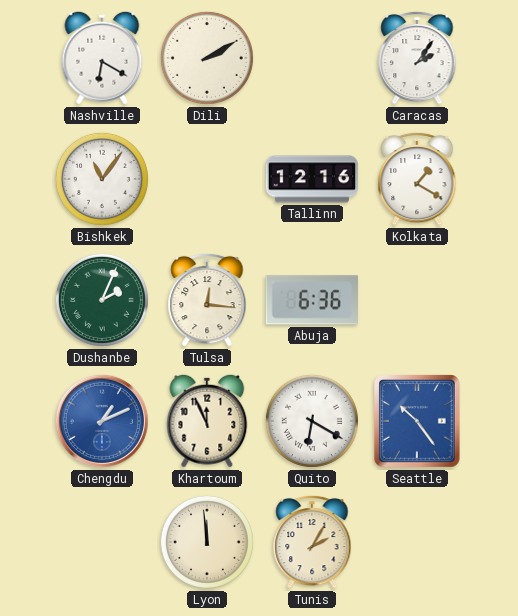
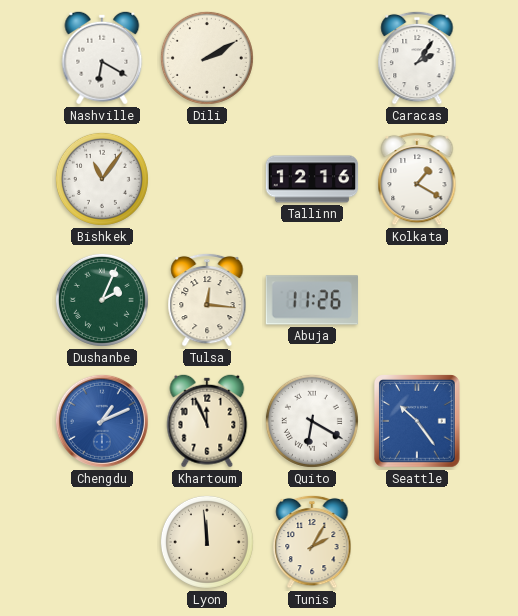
Abuja: 6:36 -> 11:26
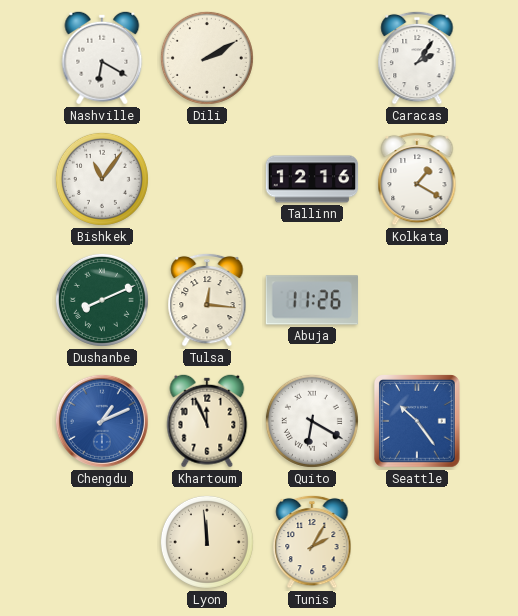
Dushanbe: 2:04 -> 8:11
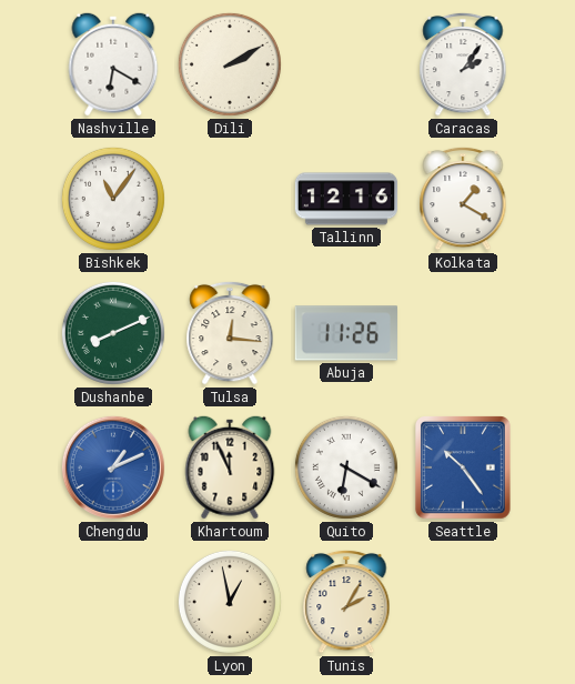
Lyon: 11:59 -> 12:58
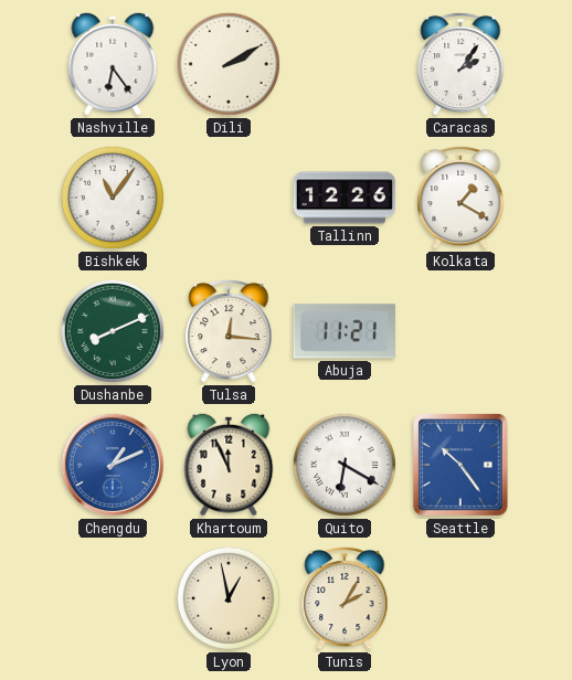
Nashville: 6:20 -> 6:24
Tallinn: 12:16 -> 12:26
Abuja: 11:26 -> 11:21
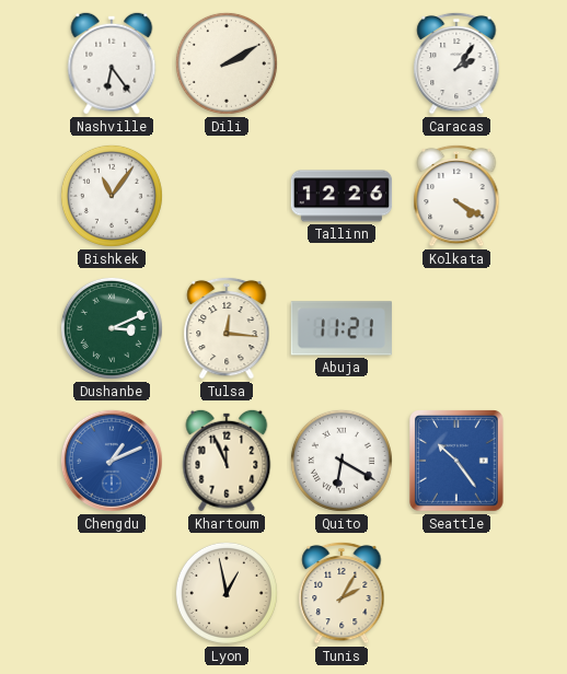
Kolkata: 1:20 -> 4:20
Dushanbe: 8:11 -> 3:11
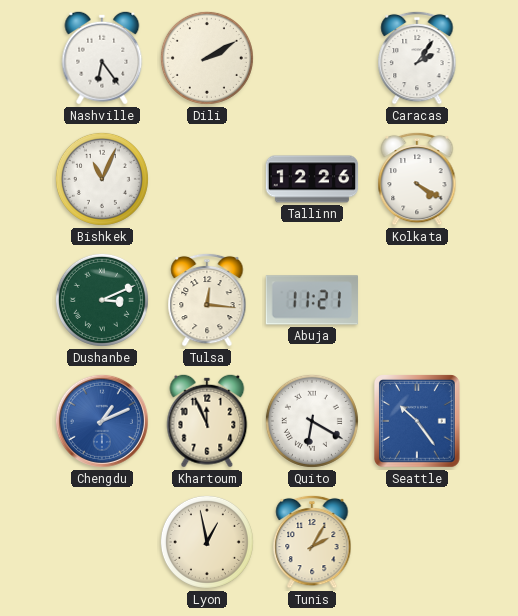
Bishkek: 11:06 -> 11:04
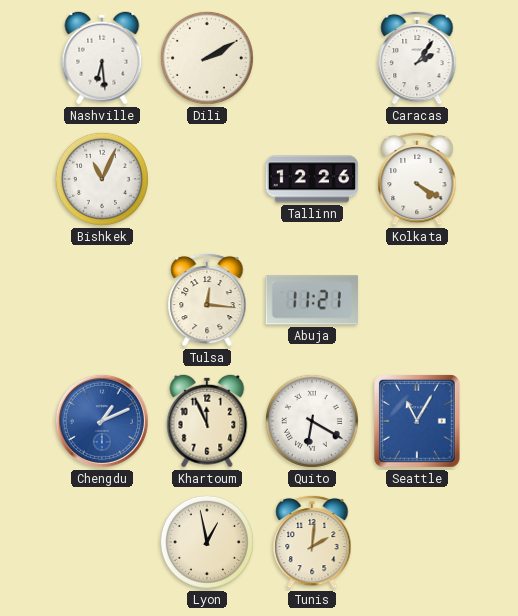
Nashville: 6:24 -> 6:29
Dushanbe: 3:11 -> none
Seattle: 10:24 -> 11:05
Tunis: 2:05 -> 2:01
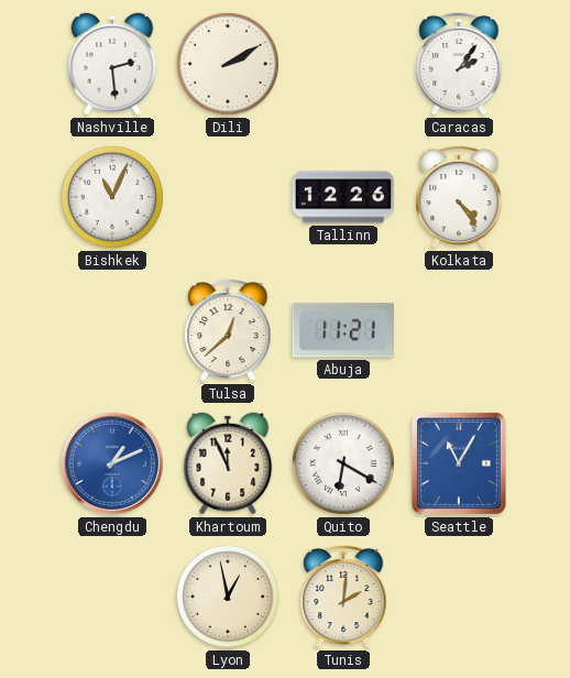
Nashville: 6:29 -> 2:29
Kolkata: 4:20 -> 4:24
Tulsa: 12:16 -> 12:38
